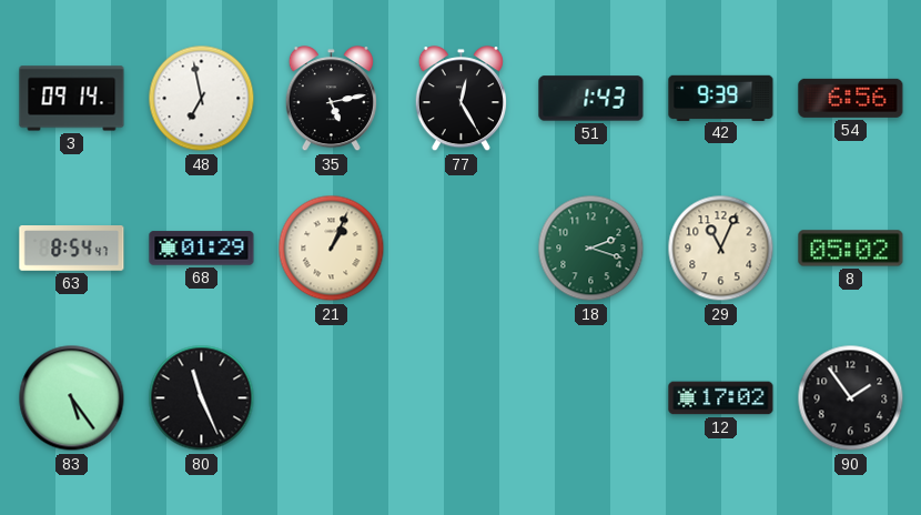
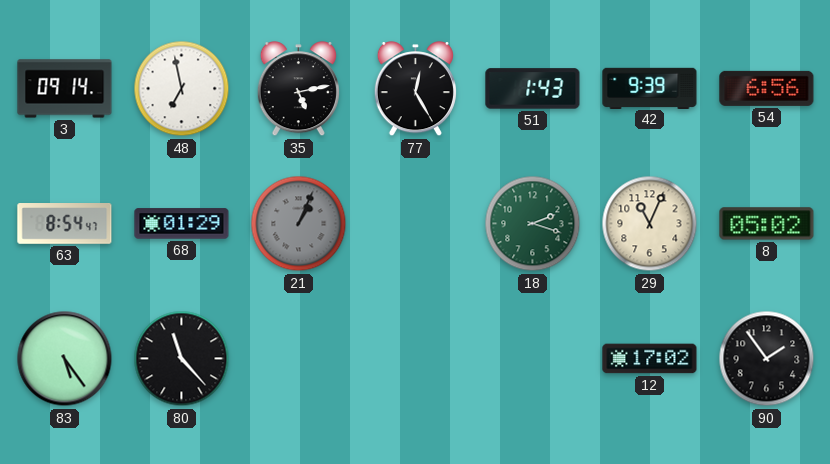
21 dial: cream -> grey
80: 11:26 -> 11:23
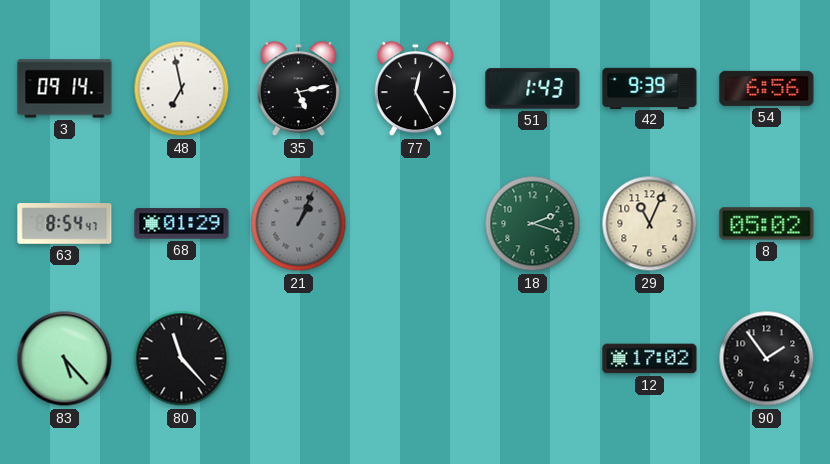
83: 5:24 -> 5:23
